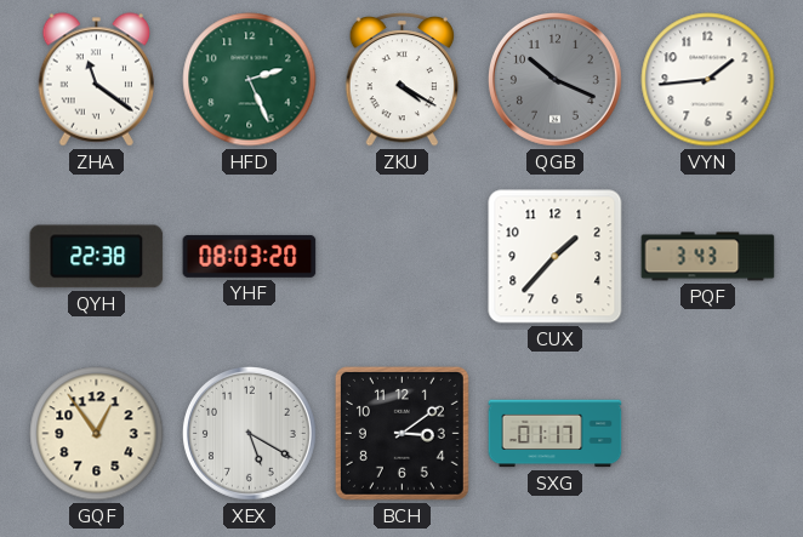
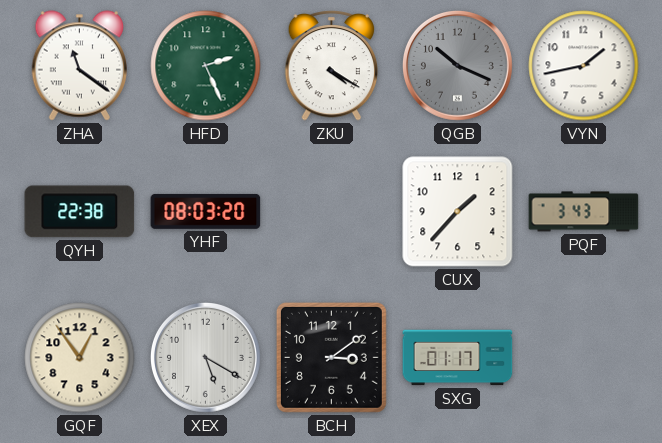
VYN: 1:44 -> 1:43
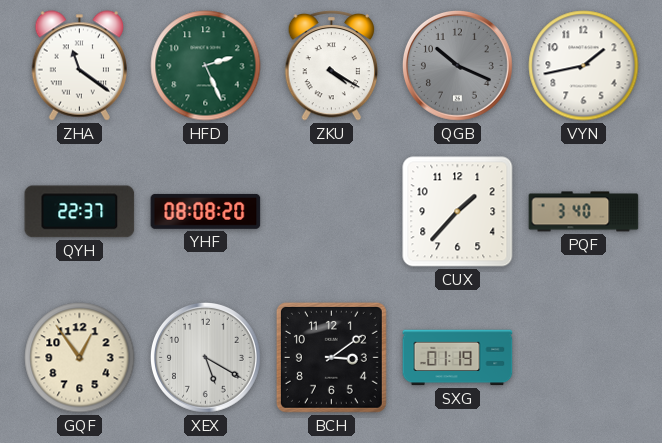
QYH: 22:38 -> 22:37
YHF: 08:03 -> 08:08
PQF: 3:43 -> 3:40
SXG: 01:17 -> 01:19
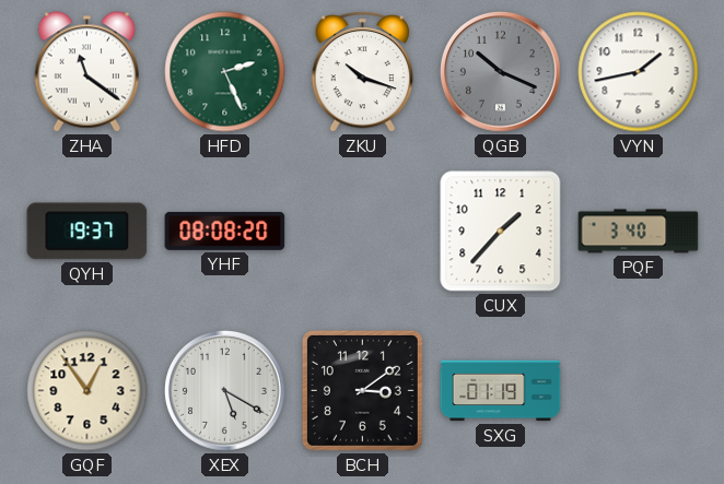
ZKU: 4:20 -> 10:18
QYH: 22:37 -> 19:37
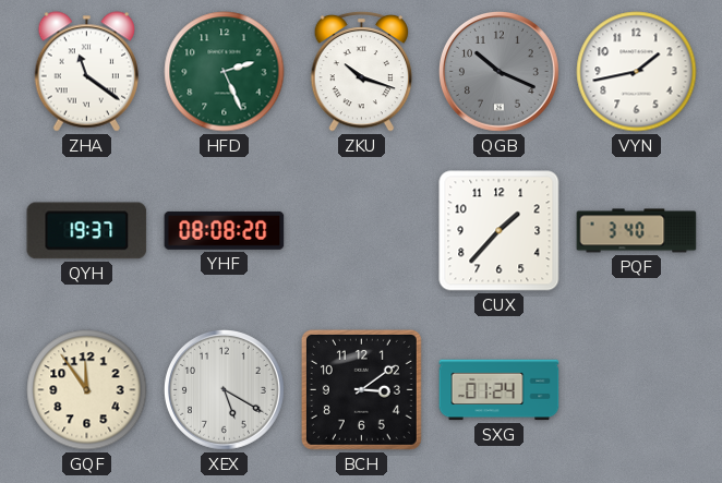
GQF: 12:54 -> 11:54
SXG: 01:19 -> 01:24
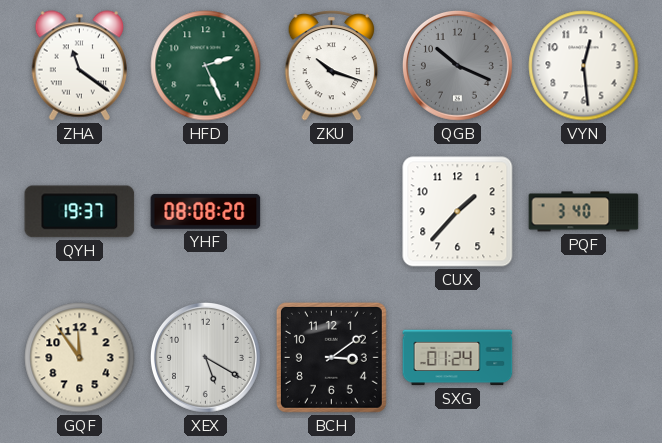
VYN: 1:43 -> 12:29
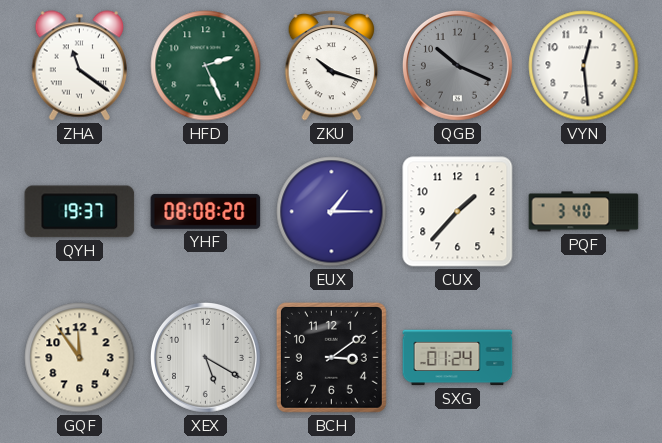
EUX: none -> 1:15
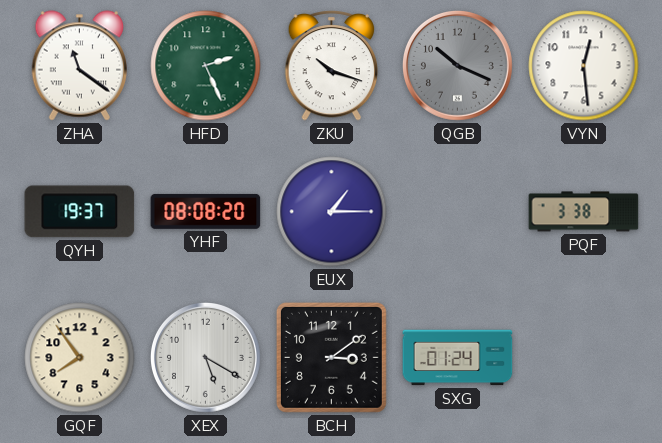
CUX: 1:37 -> none
PQF: 3:40 -> 3:38
GQF: 11:54 -> 7:54
